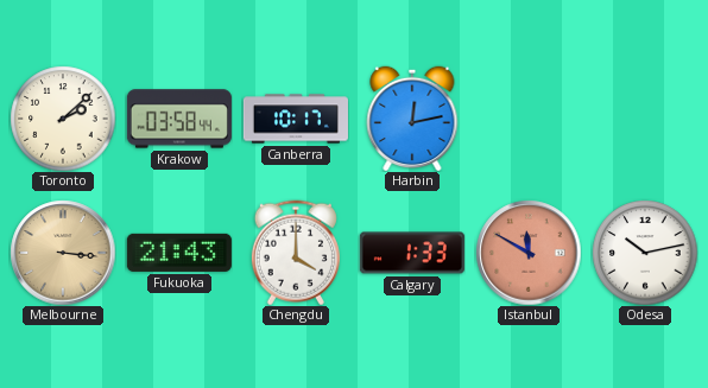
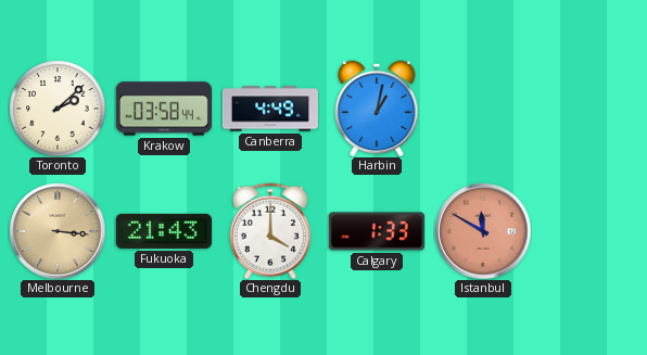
Canberra: 10:17 -> 4:49
Harbin: 12:13 -> 1:02
Odesa: 10:13 -> none
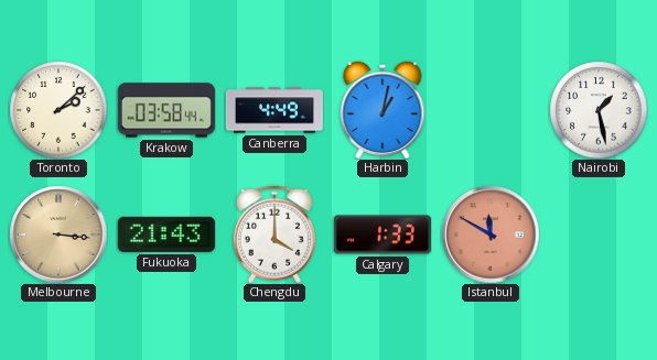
Nairobi: none -> 1:28
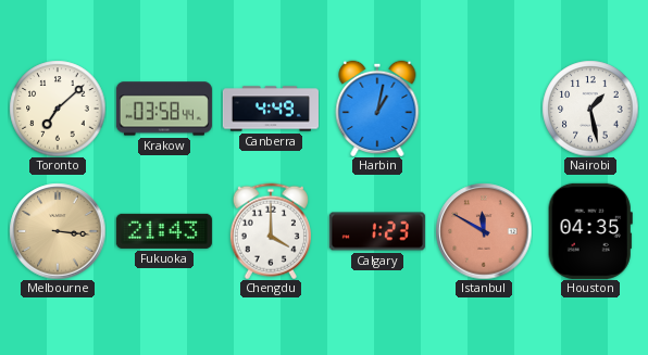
Toronto: 2:08 -> 7:08
Calgary: 1:33 -> 1:23
Houston: none -> 04:35
